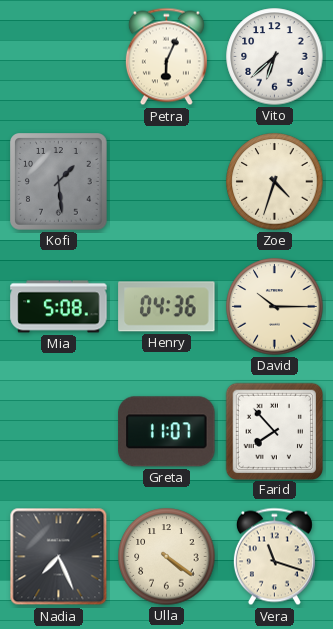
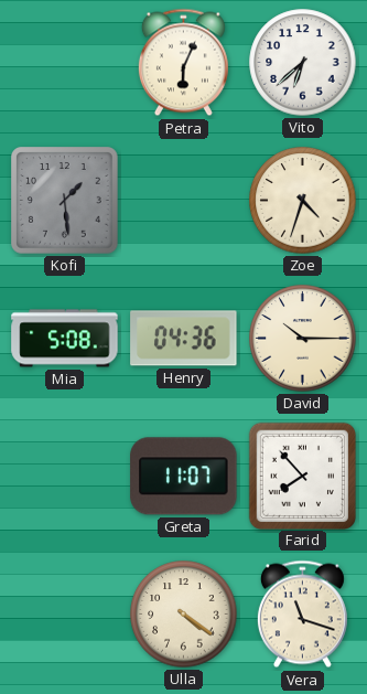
Nadia: 7:26 -> none
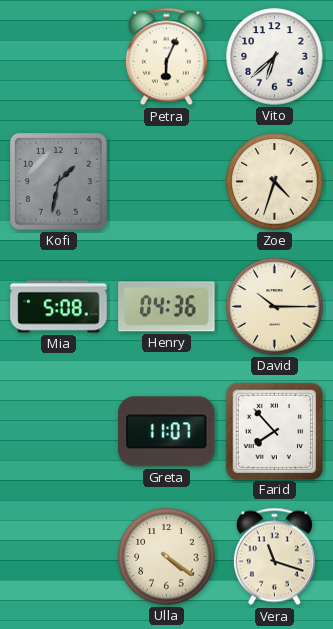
Kofi: 1:29 -> 1:32
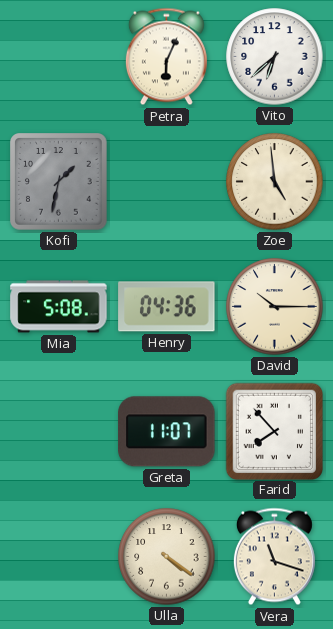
Zoe: 4:33 -> 4:59
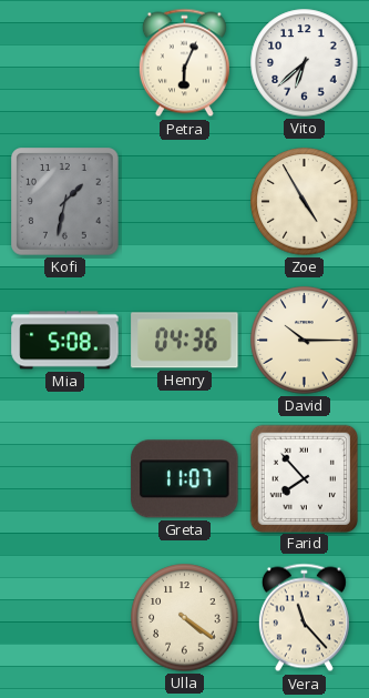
Zoe: 4:59 -> 4:55
Vera: 11:18 -> 11:23
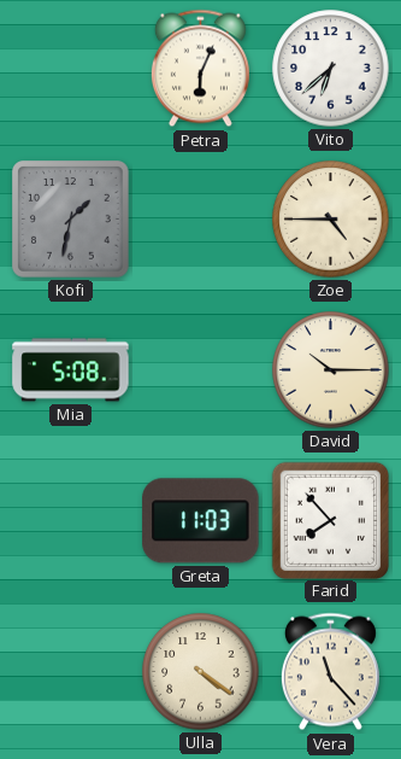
Zoe: 4:55 -> 4:45
Henry: 04:36 -> none
Greta: 11:07 -> 11:03
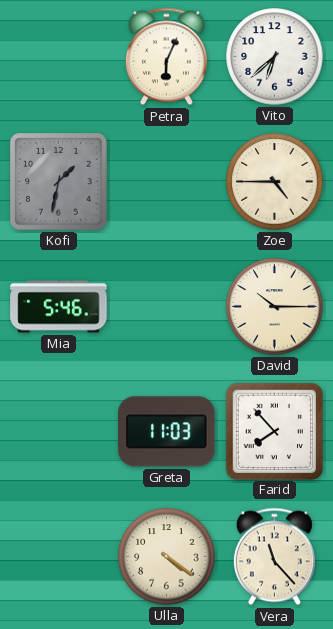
Mia: 5:08 -> 5:46
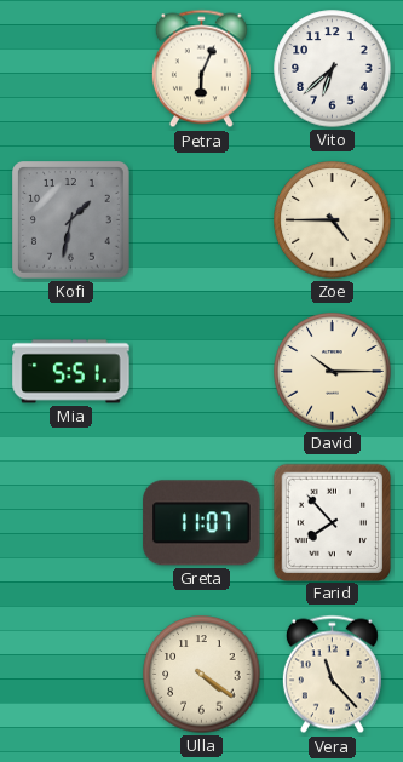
Mia: 5:46 -> 5:51
Greta: 11:03 -> 11:07
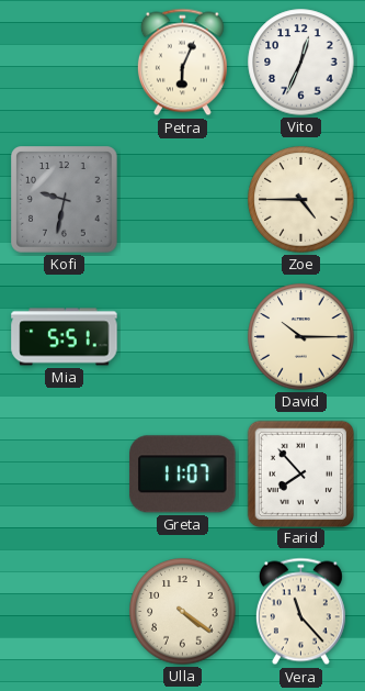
Vito: 6:38 -> 12:34
Kofi: 1:32 -> 9:32
